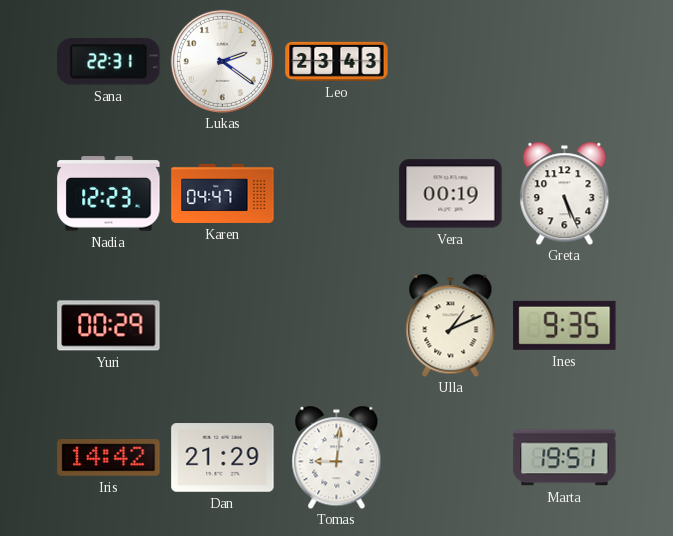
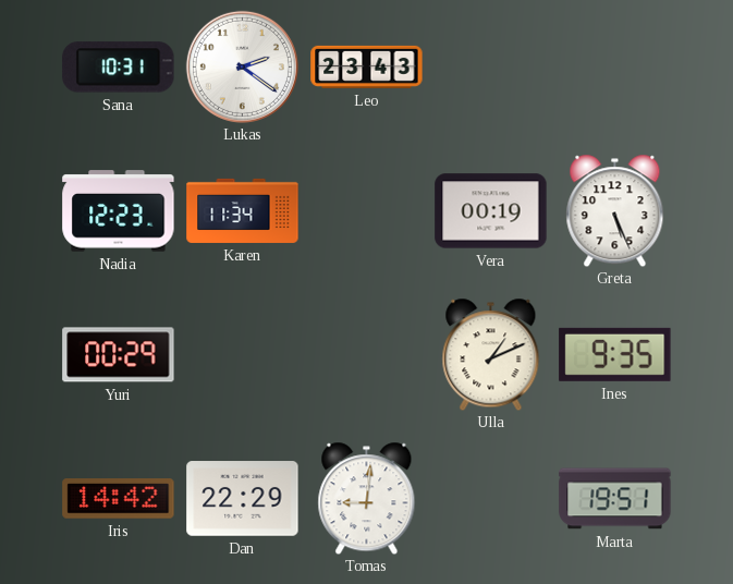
Sana: 22:31 -> 10:31
Karen: 04:47 -> 11:34
Dan: 21:29 -> 22:29
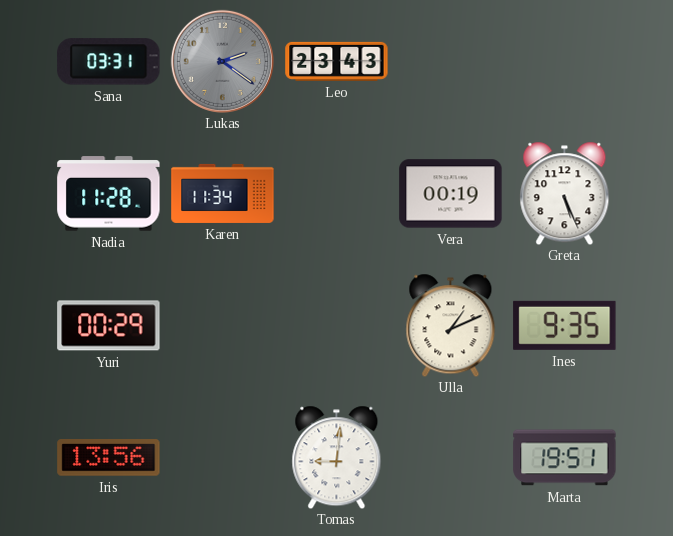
Sana: 10:31 -> 03:31
Lukas dial: white -> grey
Nadia: 12:23 -> 11:28
Iris: 14:42 -> 13:56
Dan: 22:29 -> none
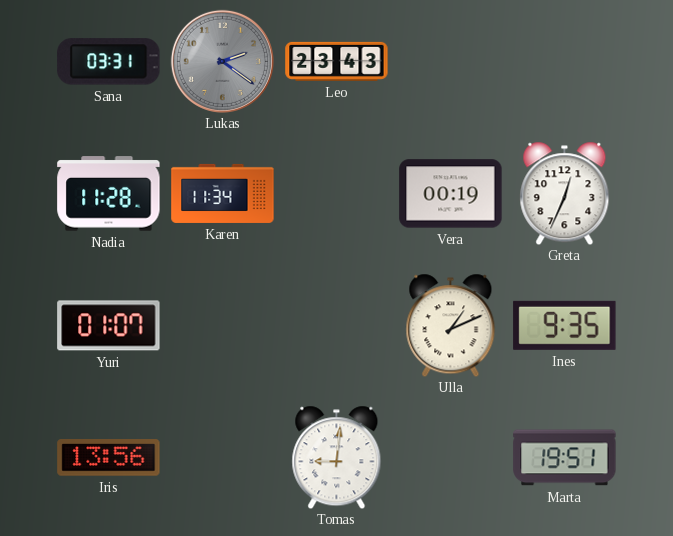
Greta: 5:26 -> 12:34
Yuri: 00:29 -> 01:07
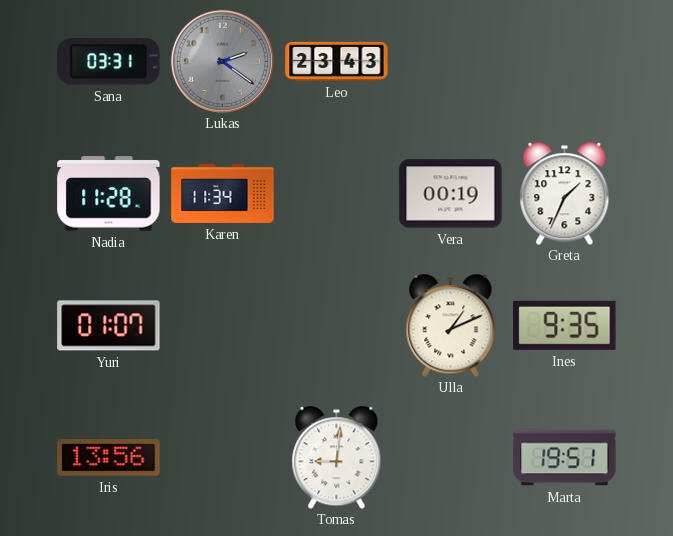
Greta: 12:34 -> 1:34
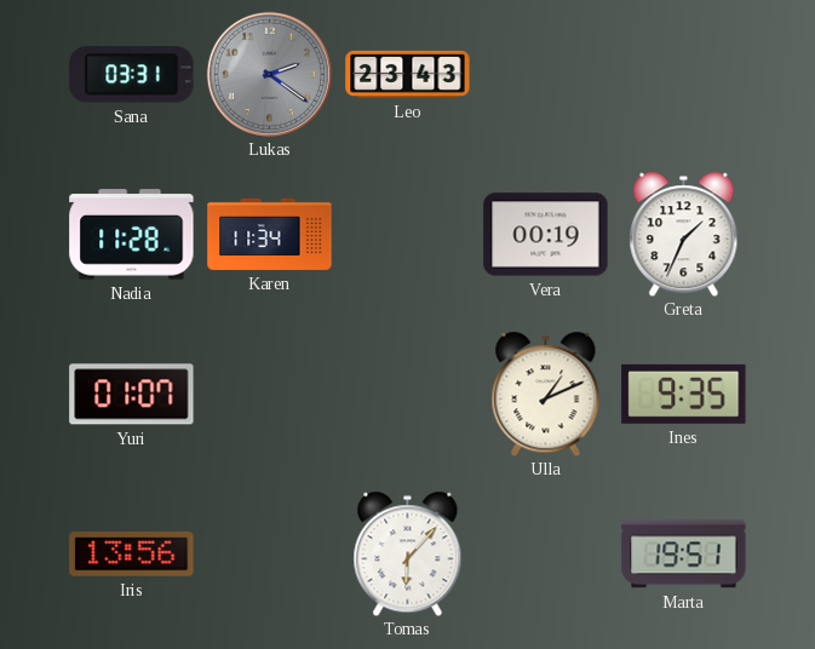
Tomas: 9:01 -> 6:07
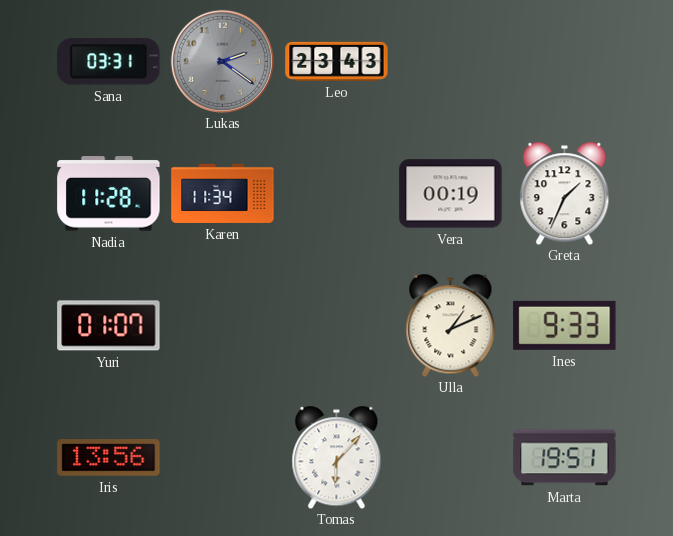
Ines: 9:35 -> 9:33
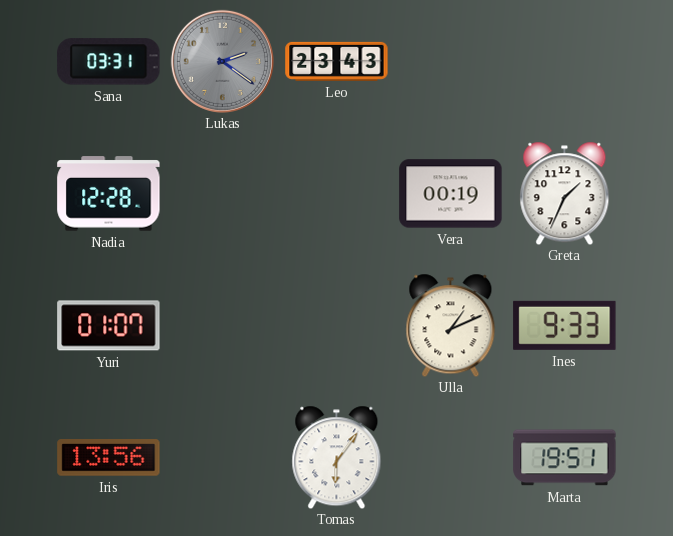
Nadia: 11:28 -> 12:28
Karen: 11:34 -> none
Tomas: 6:07 -> 6:06
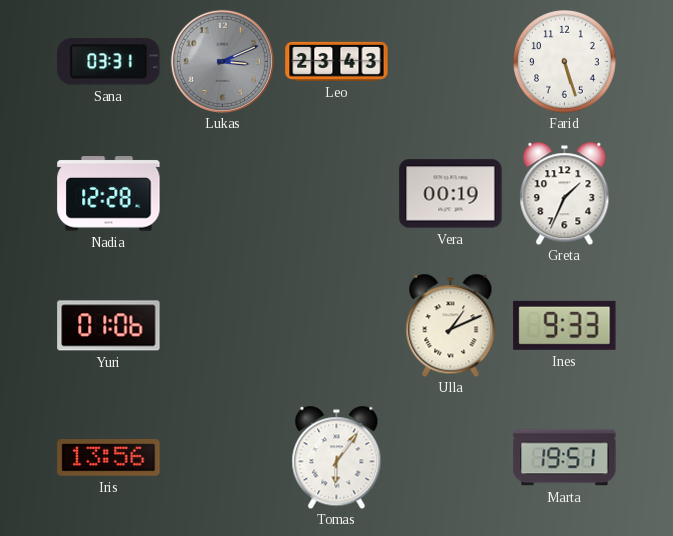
Lukas: 2:21 -> 3:11
Farid: none -> 5:27
Yuri: 01:07 -> 01:06
